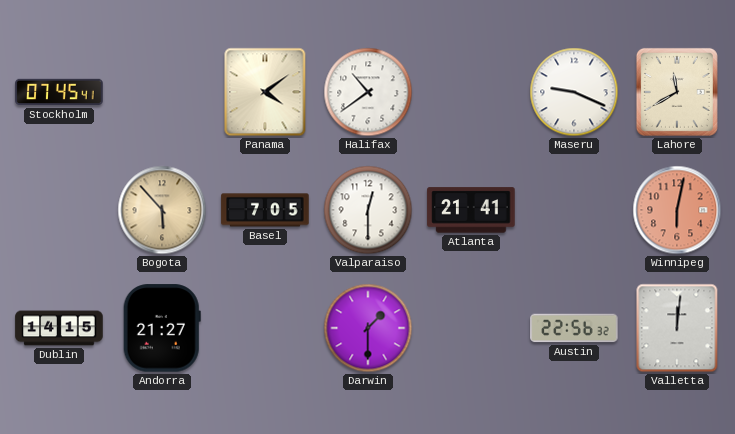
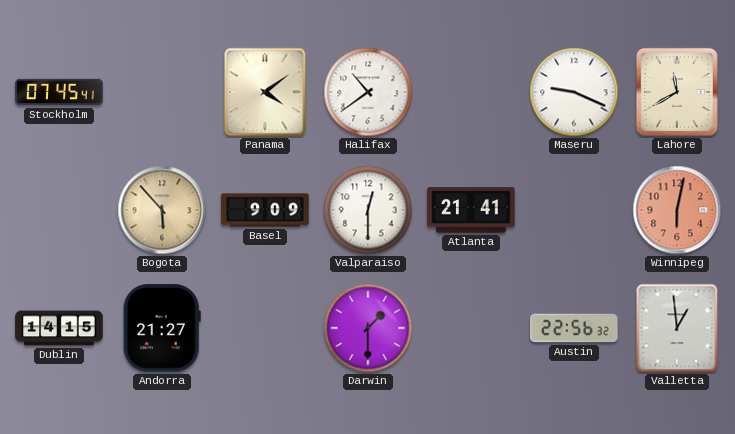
Basel: 7:05 -> 9:09
Valletta: 12:01 -> 12:59
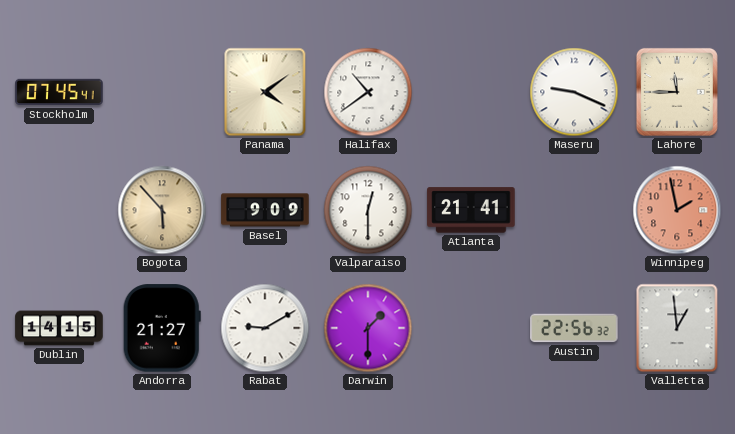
Lahore: 11:40 -> 11:45
Winnipeg: 6:02 -> 1:58
Rabat: none -> 9:10
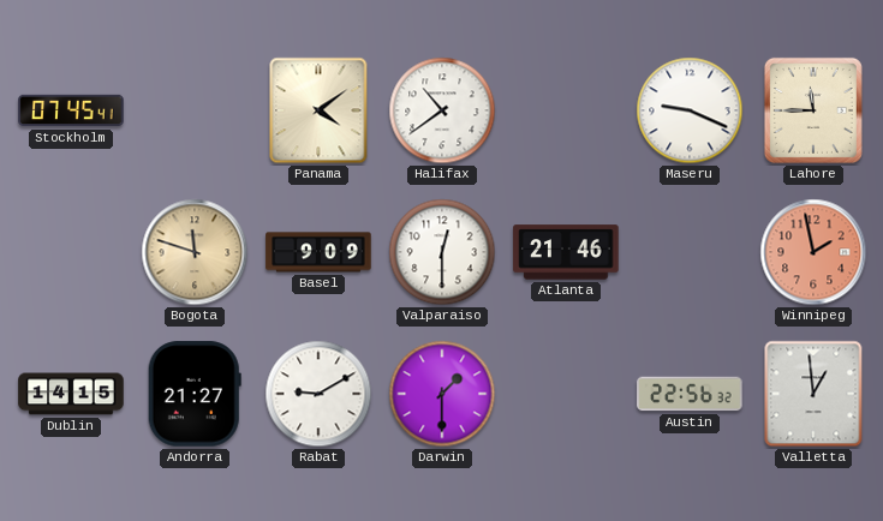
Bogota: 5:53 -> 11:48
Atlanta: 21:41 -> 21:46
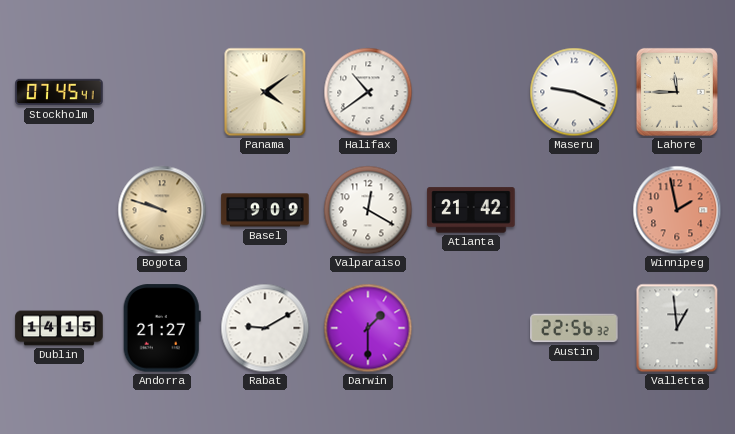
Bogota: 11:48 -> 9:48
Valparaiso: 12:30 -> 12:20
Atlanta: 21:46 -> 21:42
